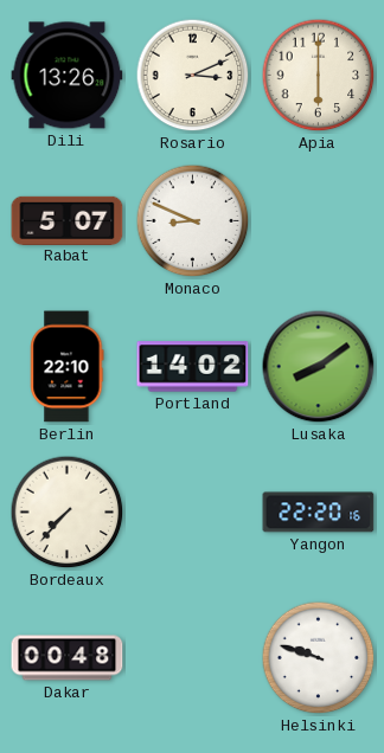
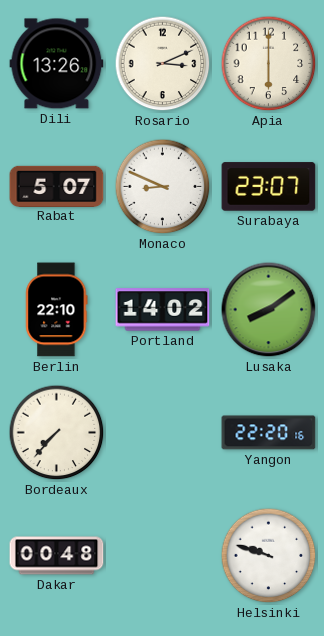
Surabaya: none -> 23:07
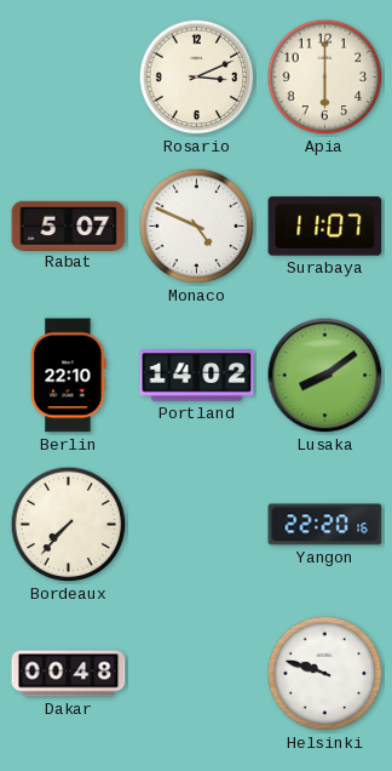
Dili: 13:26 -> none
Monaco: 8:49 -> 4:49
Surabaya: 23:07 -> 11:07
